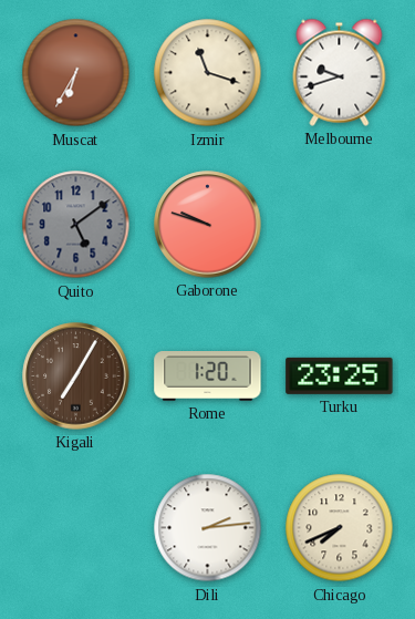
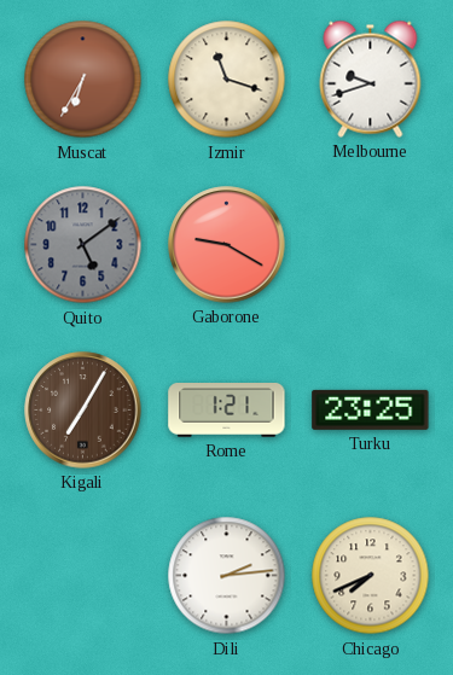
Gaborone: 9:48 -> 9:20
Rome: 1:20 -> 1:21
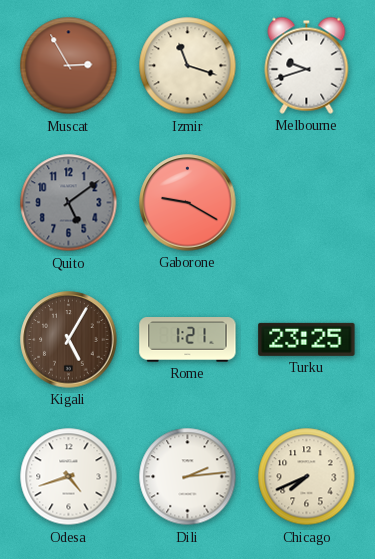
Muscat: 6:35 -> 2:55
Kigali: 7:05 -> 5:05
Odesa: none -> 4:42
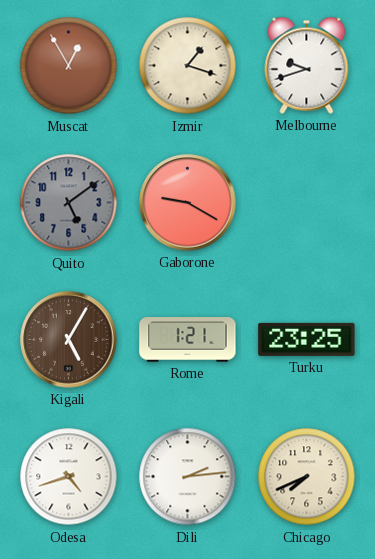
Muscat: 2:55 -> 12:55
Izmir: 11:18 -> 1:18
